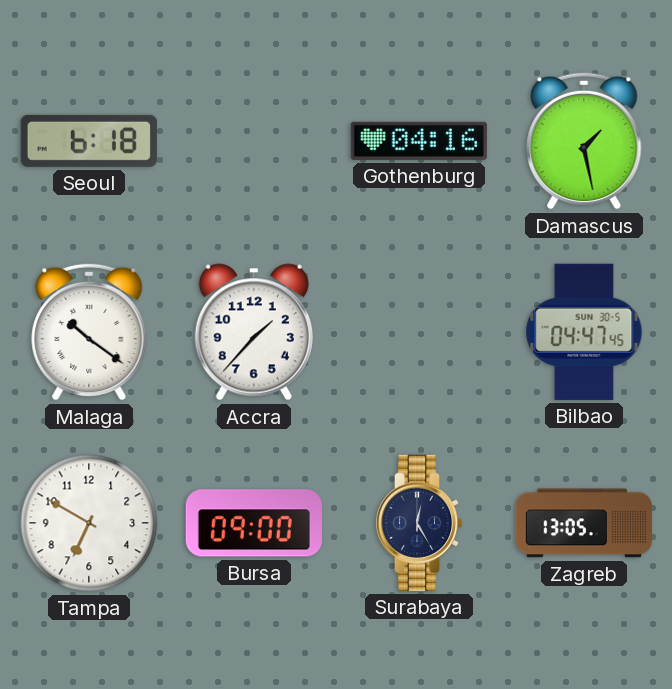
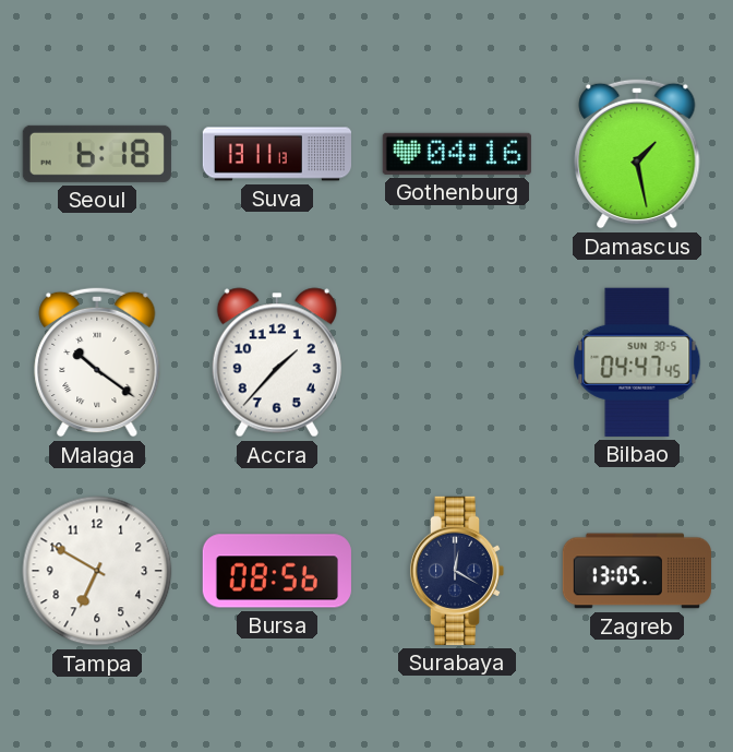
Suva: none -> 13:11
Bursa: 09:00 -> 08:56
Surabaya: 12:25 -> 12:20
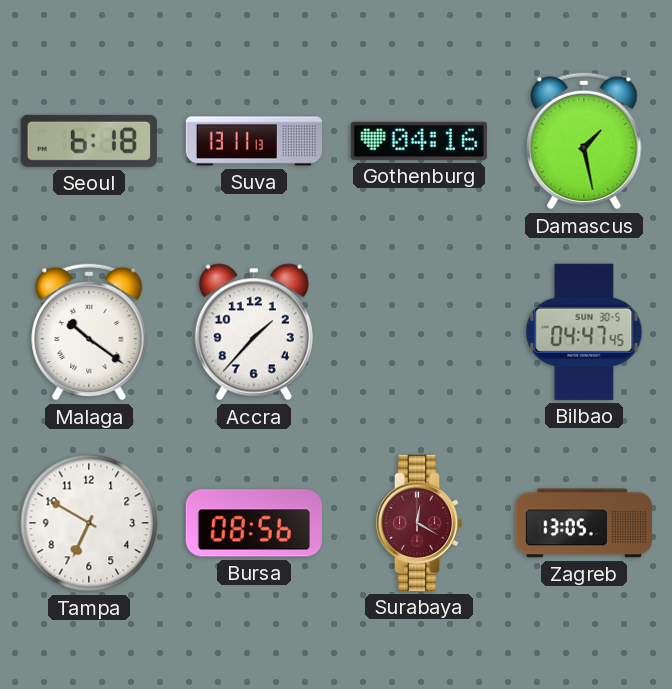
Surabaya dial: navy -> burgundy
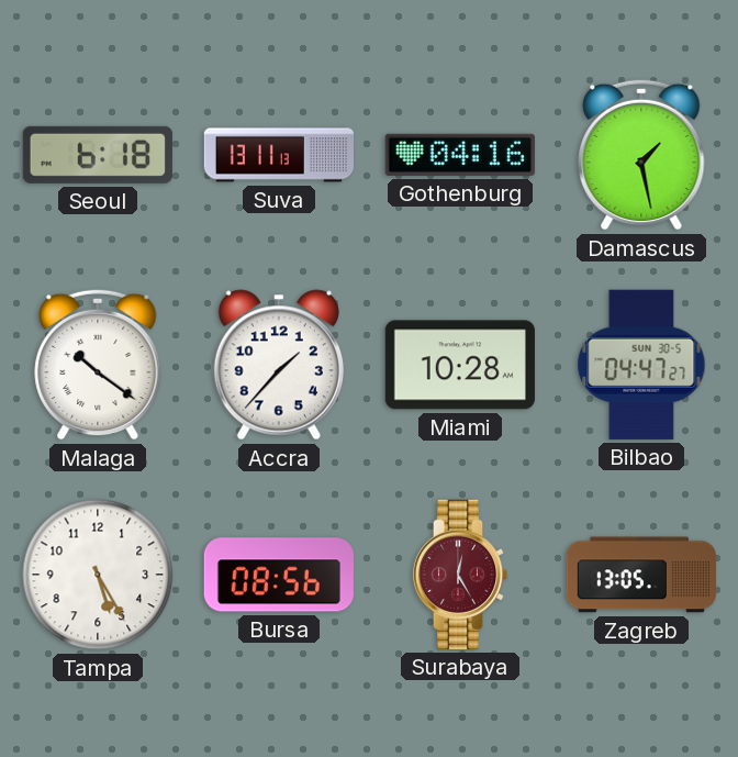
Miami: none -> 10:28
Bilbao: 04:47:45 -> 04:47:27
Tampa: 6:50 -> 5:25
Surabaya: 12:20 -> 12:25
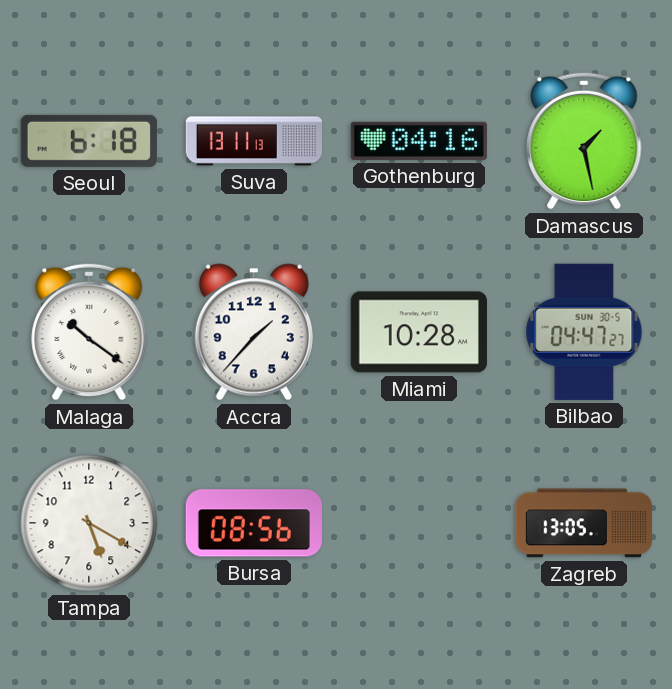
Tampa: 5:25 -> 5:20
Surabaya: 12:25 -> none
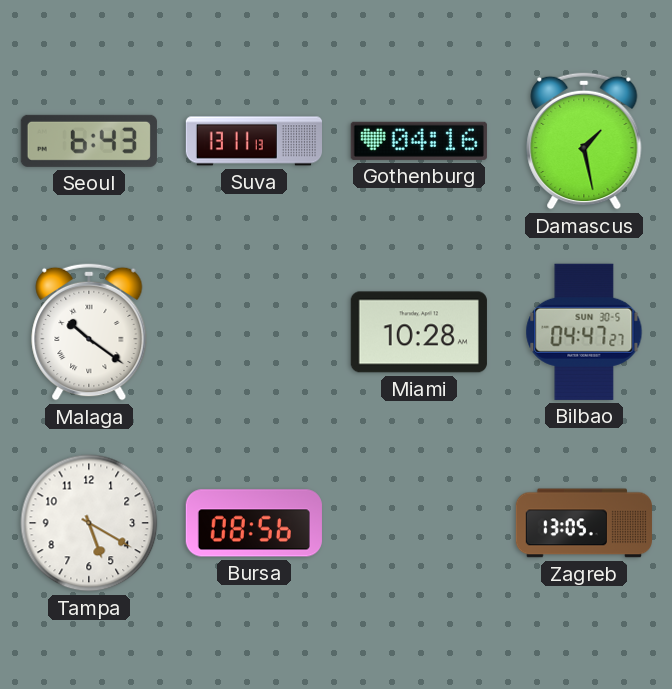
Seoul: 6:18 -> 6:43
Accra: 1:37 -> none
